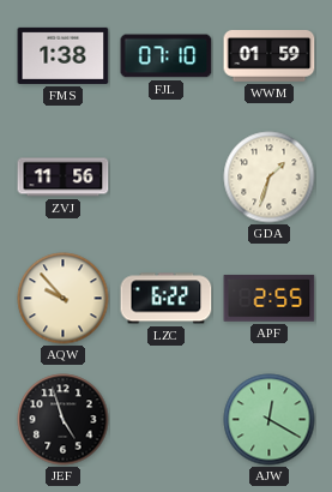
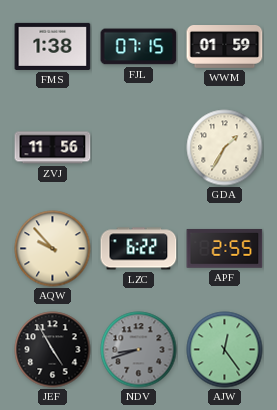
FJL: 07:10 -> 07:15
GDA: 1:33 -> 1:35
JEF: 4:57 -> 4:55
NDV: none -> 8:42
AJW: 12:20 -> 12:24
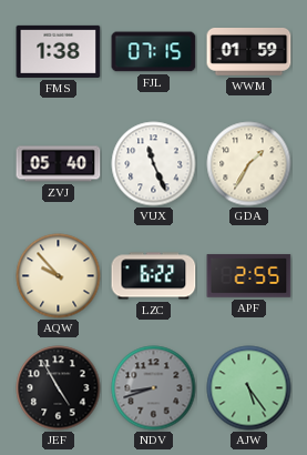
ZVJ: 11:56 -> 05:40
VUX: none -> 11:26
AJW: 12:24 -> 5:24
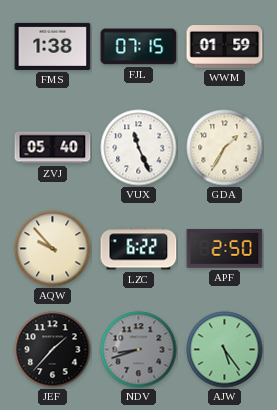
APF: 2:55 -> 2:50
JEF: 4:55 -> 1:37
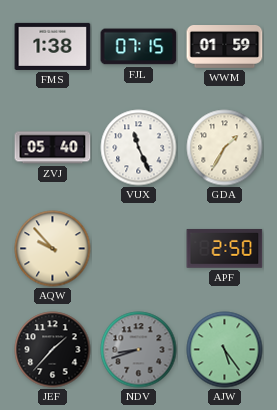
LZC: 6:22 -> none
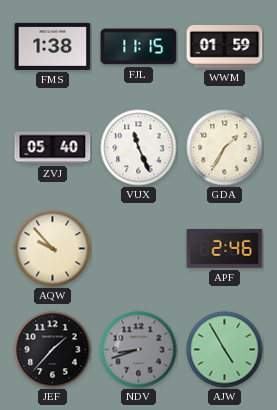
FJL: 07:15 -> 11:15
APF: 2:50 -> 2:46
AJW: 5:24 -> 4:55
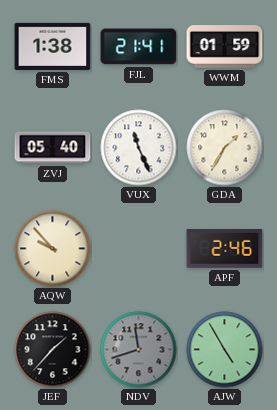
FJL: 11:15 -> 21:41
NDV: 8:42 -> 11:42
